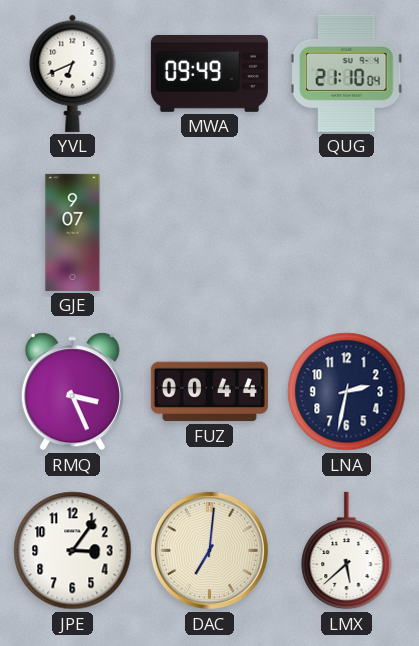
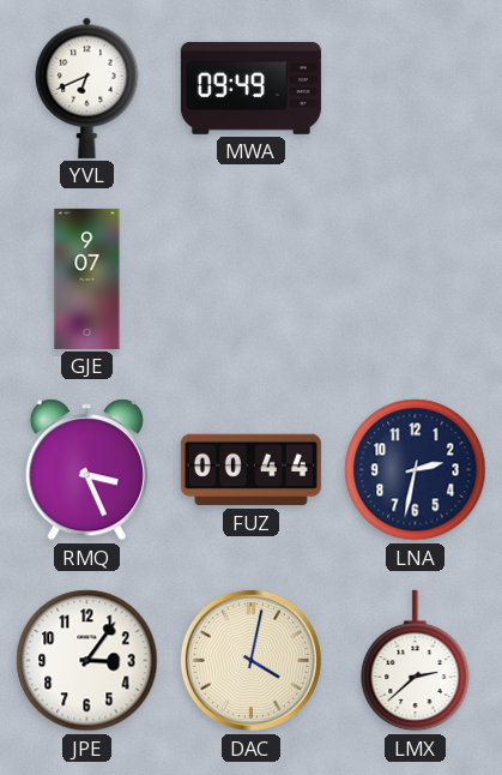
QUG: 21:10 -> none
DAC: 7:01 -> 4:02
LMX: 5:38 -> 2:38
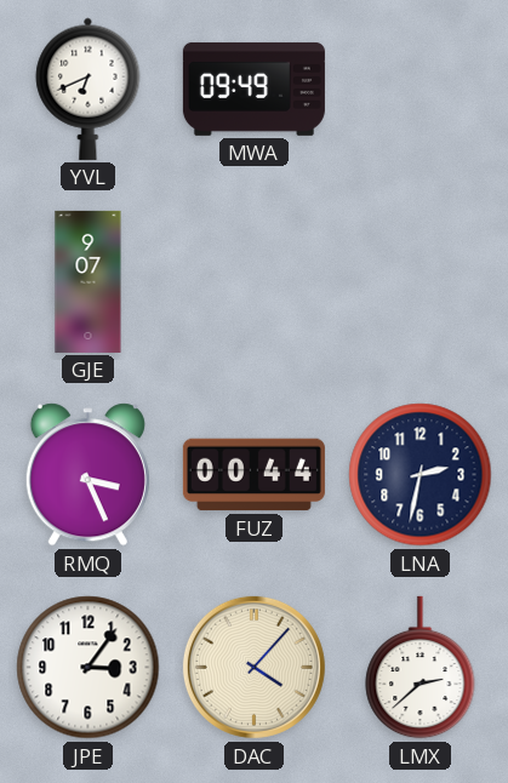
DAC: 4:02 -> 4:07
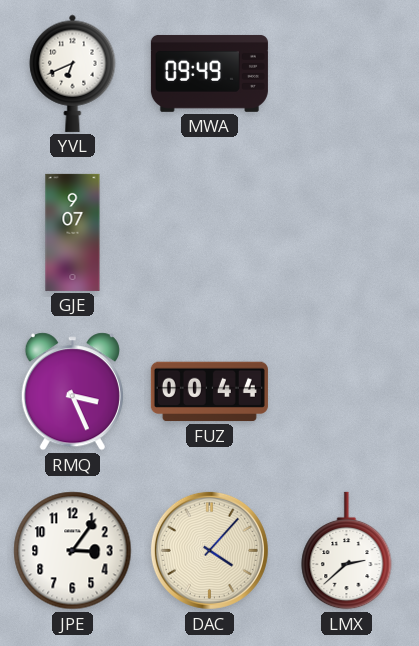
LNA: 2:32 -> none
